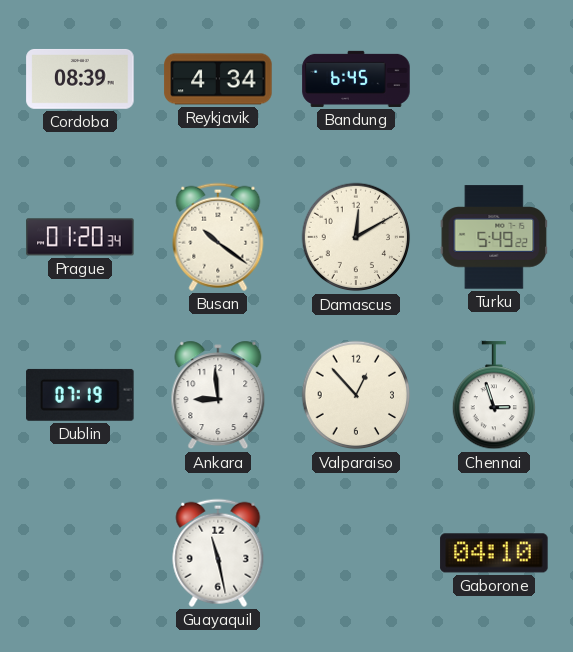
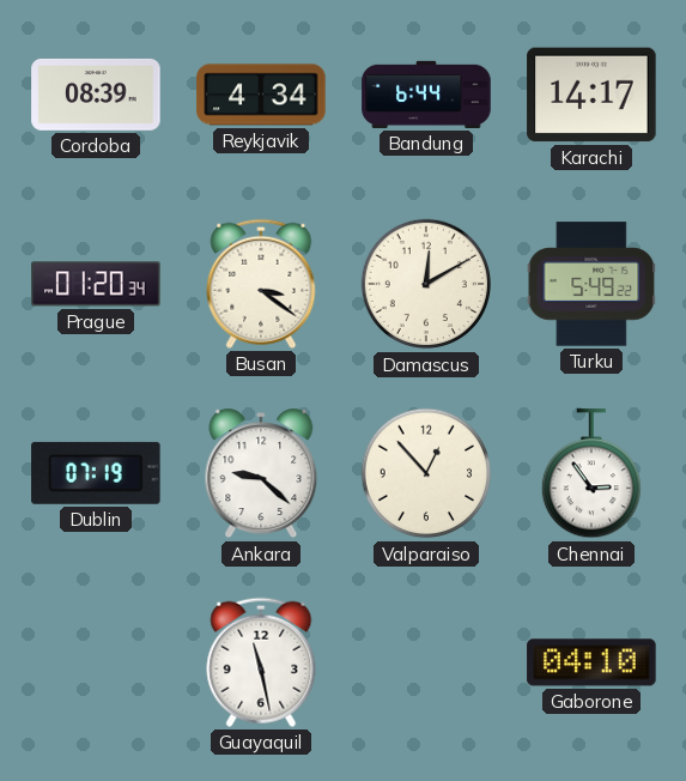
Bandung: 6:45 -> 6:44
Karachi: none -> 14:17
Busan: 10:21 -> 3:21
Ankara: 8:59 -> 9:22
Chennai: 2:57 -> 2:54
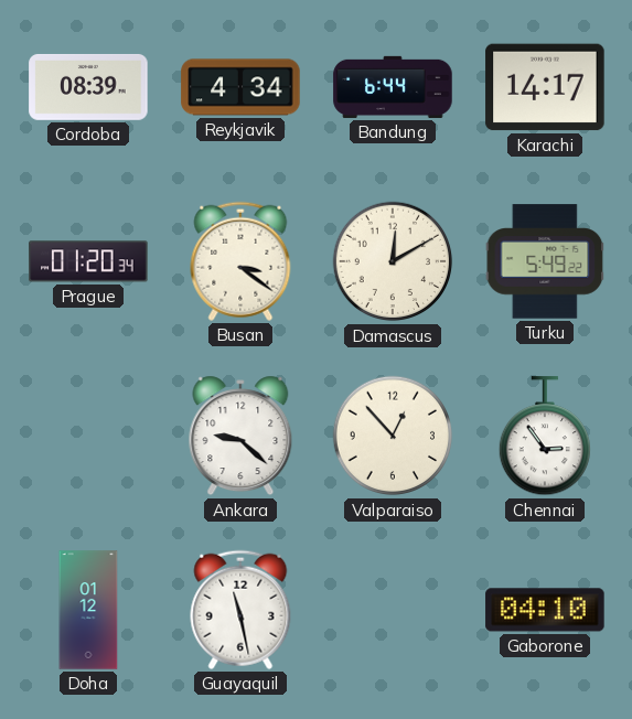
Dublin: 07:19 -> none
Doha: none -> 01:12
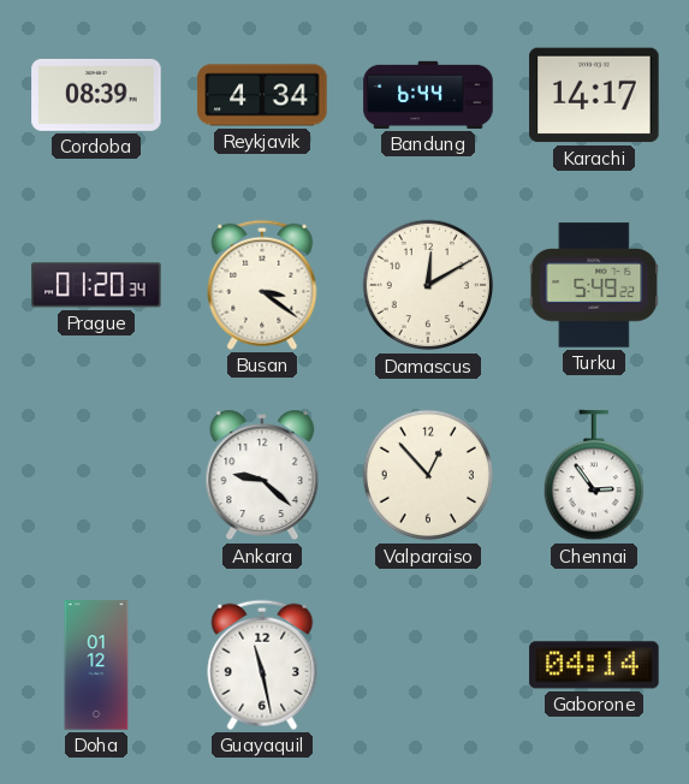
Gaborone: 04:10 -> 04:14
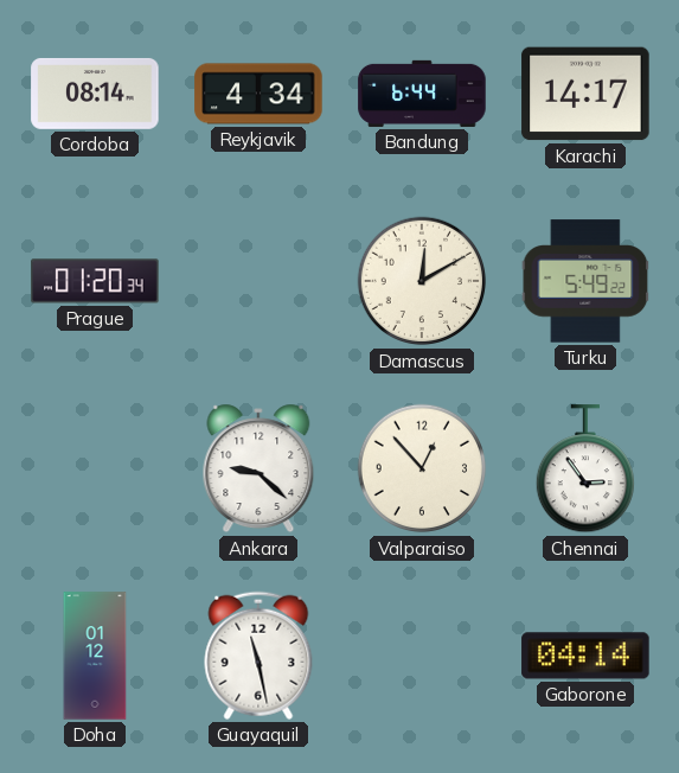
Cordoba: 08:39 -> 08:14
Busan: 3:21 -> none
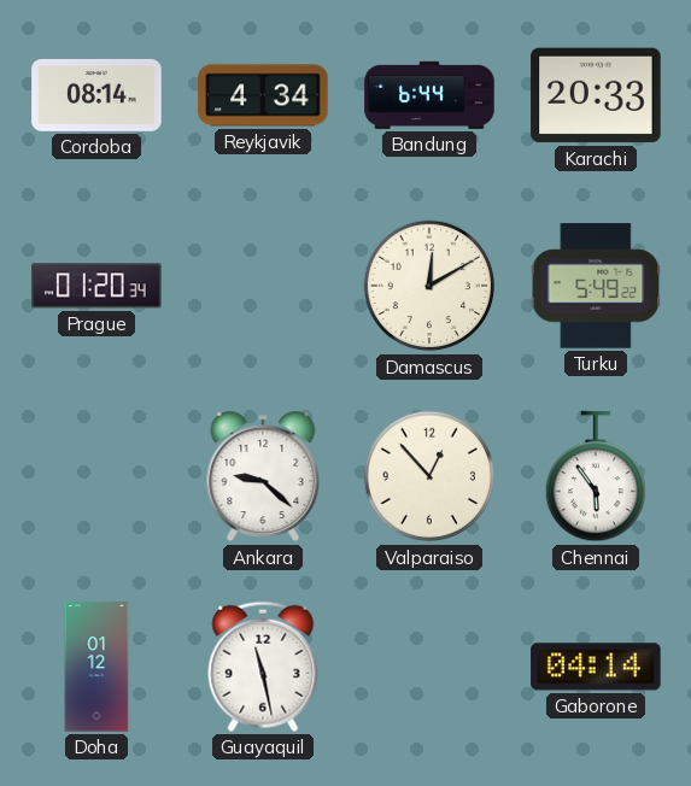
Karachi: 14:17 -> 20:33
Chennai: 2:54 -> 5:54
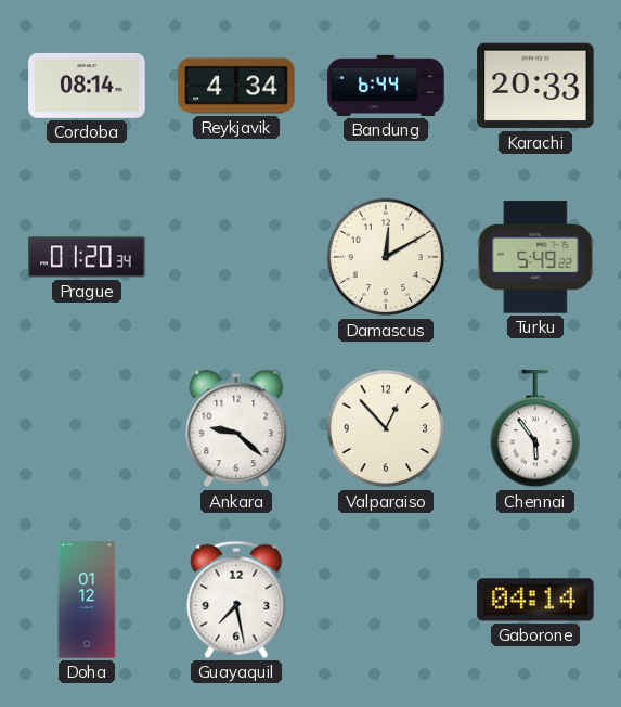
Guayaquil: 11:28 -> 7:28
